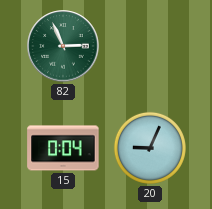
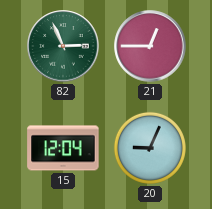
21: none -> 12:45
15: 0:04 -> 12:04
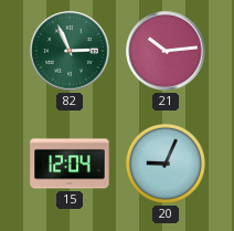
21: 12:45 -> 10:14
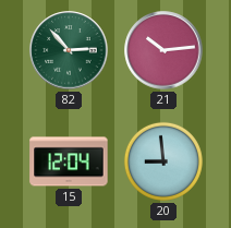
82: 2:56 -> 2:53
20: 9:04 -> 8:59
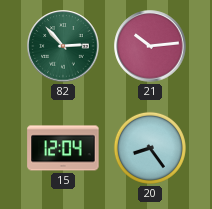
20: 8:59 -> 8:24
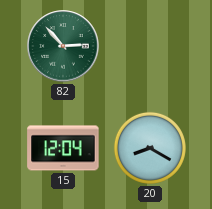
21: 10:14 -> none
20: 8:24 -> 8:20
